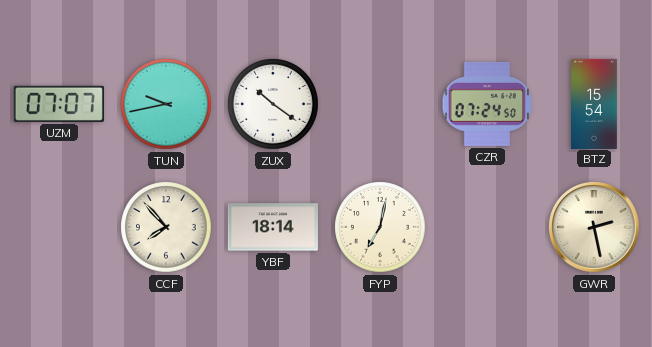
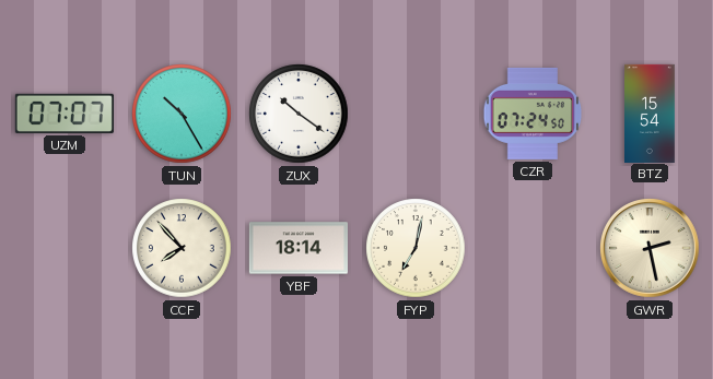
TUN: 9:43 -> 10:25
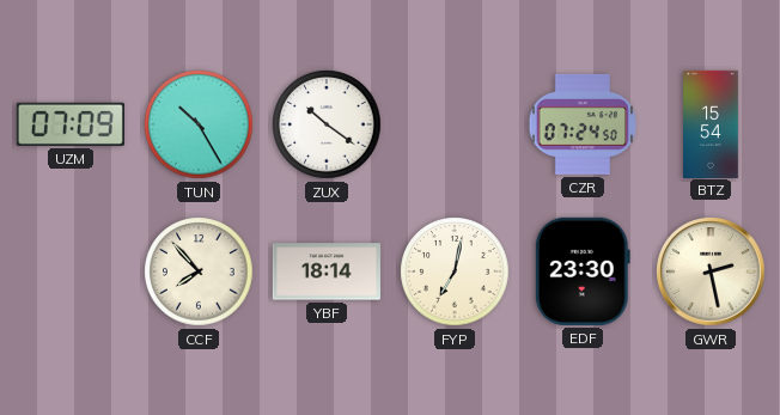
UZM: 07:07 -> 07:09
EDF: none -> 23:30
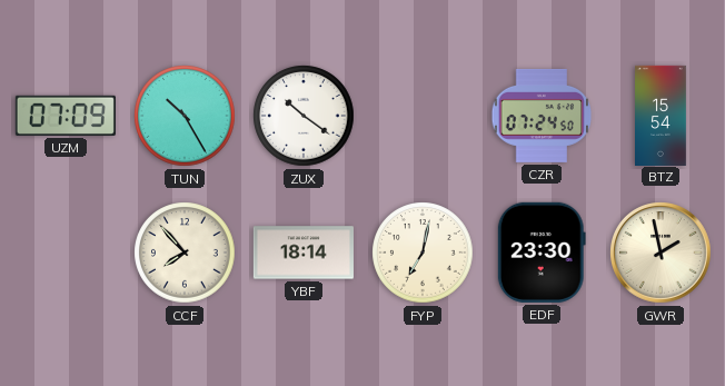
GWR: 2:28 -> 1:58
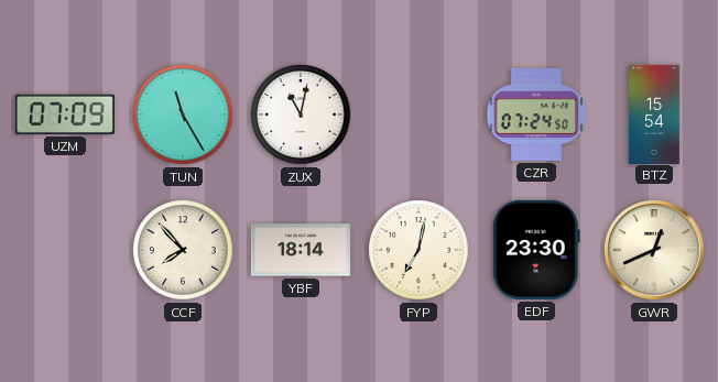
TUN: 10:25 -> 11:25
ZUX: 10:21 -> 11:02
GWR: 1:58 -> 12:41
